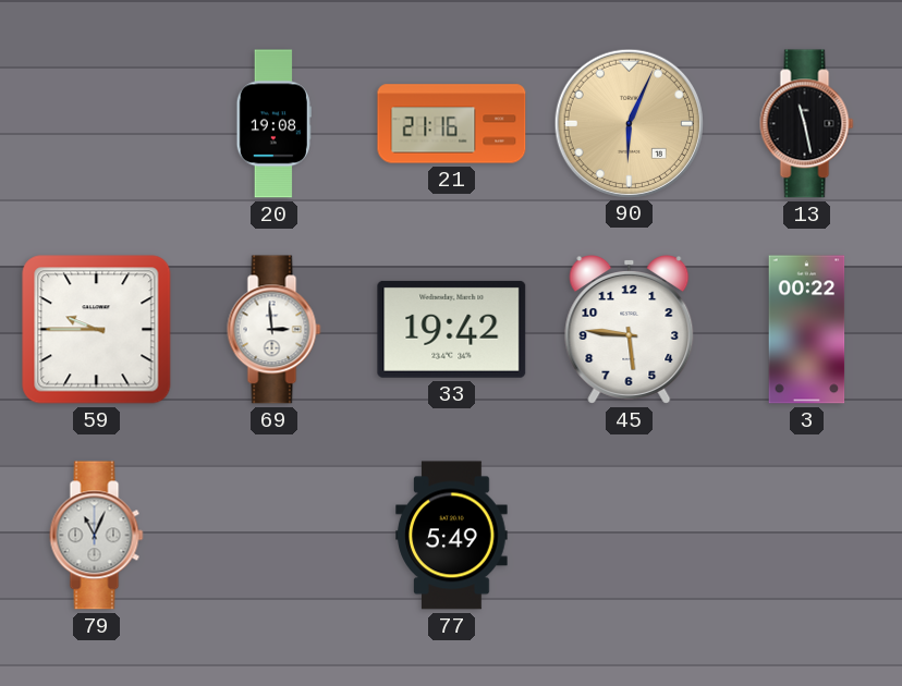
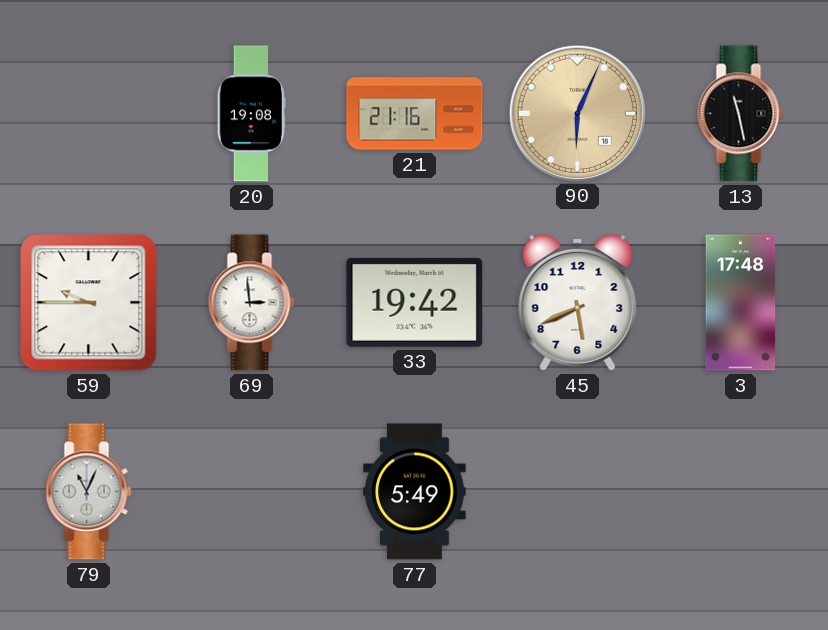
45: 5:46 -> 5:41
3: 00:22 -> 17:48
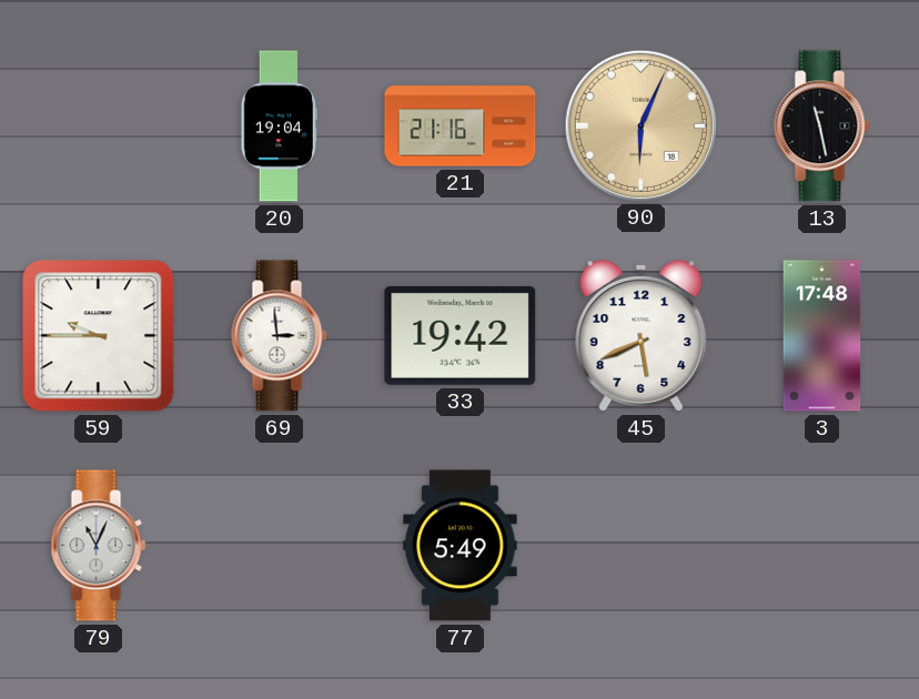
20: 19:08 -> 19:04
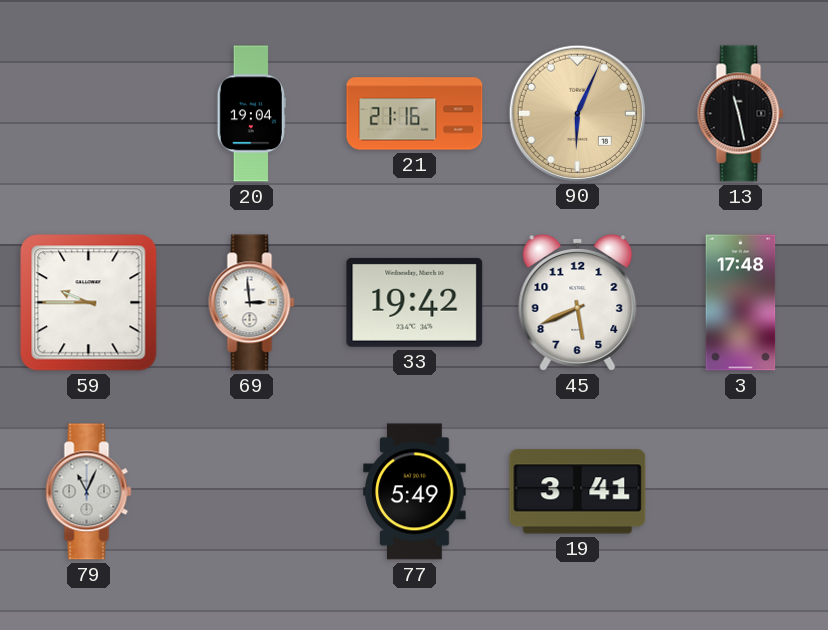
19: none -> 3:41
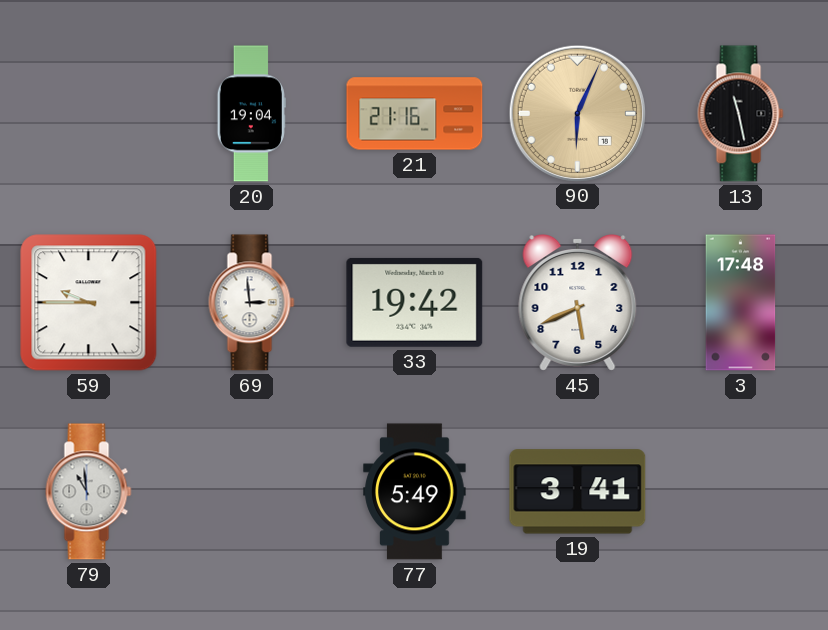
79: 11:04 -> 10:59
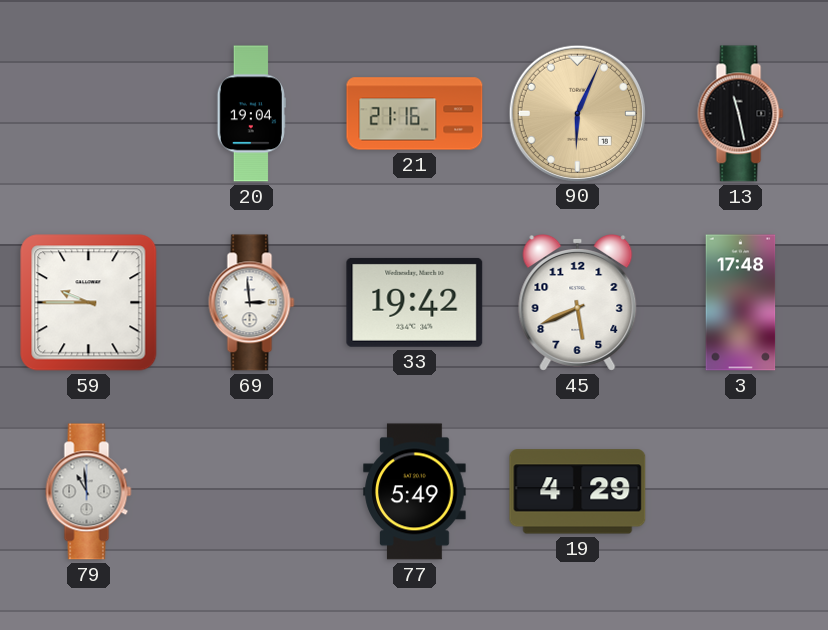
19: 3:41 -> 4:29
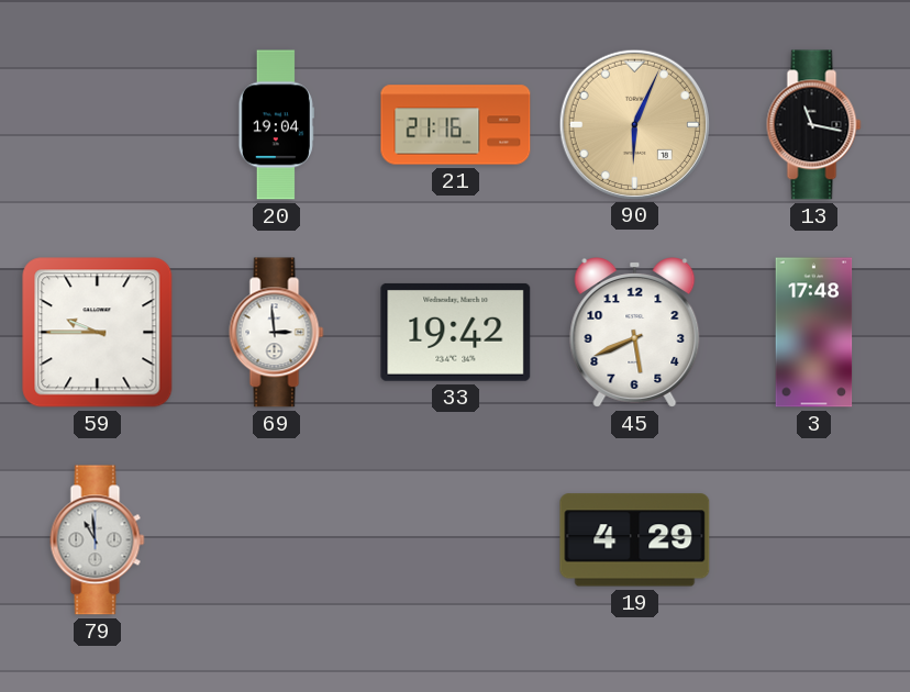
13: 11:28 -> 11:17
77: 5:49 -> none
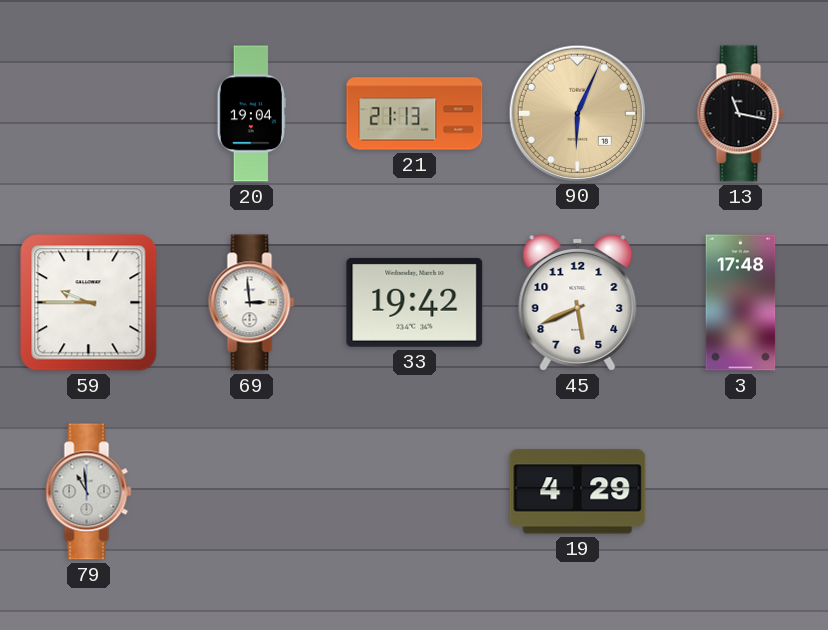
21: 21:16 -> 21:13
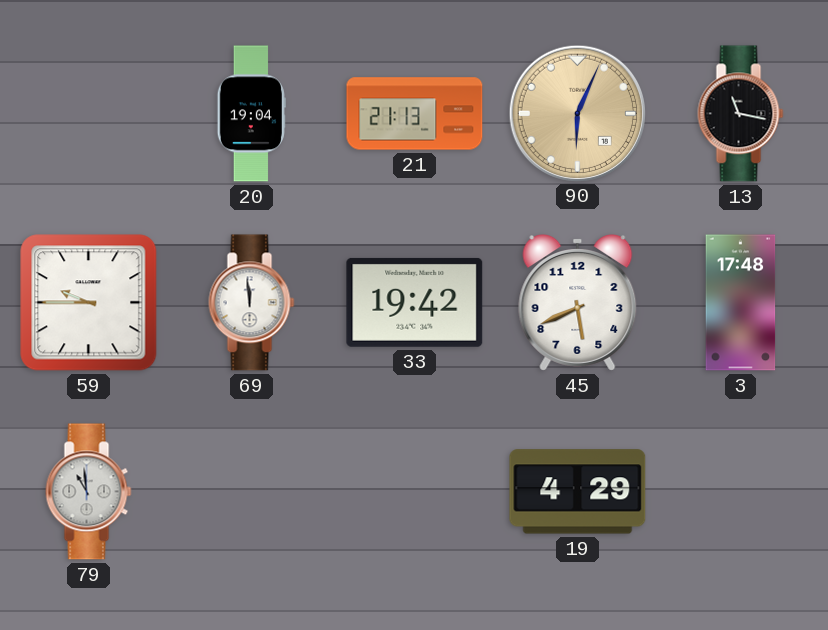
69: 2:59 -> 11:59
